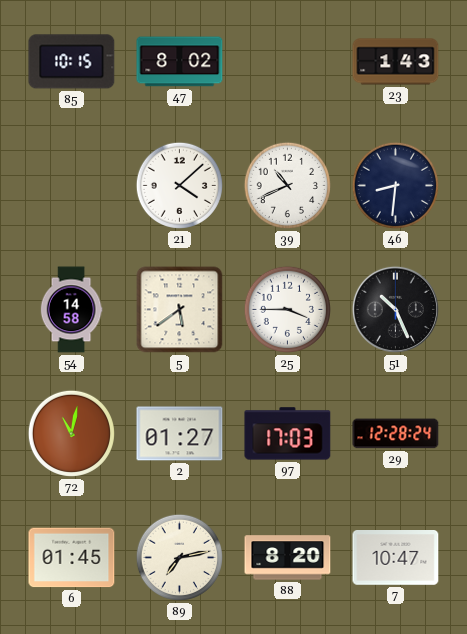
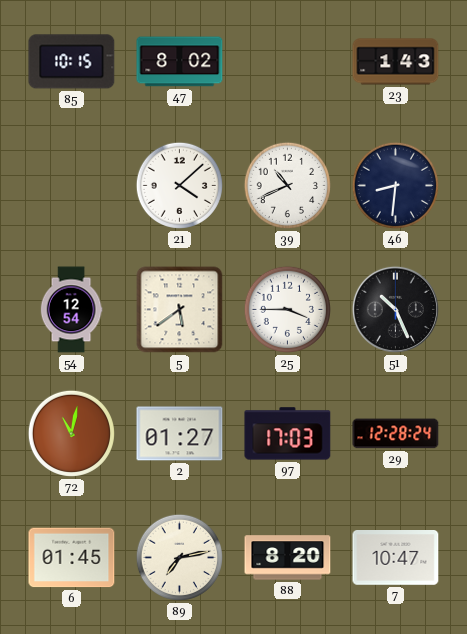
54: 14:58 -> 12:54
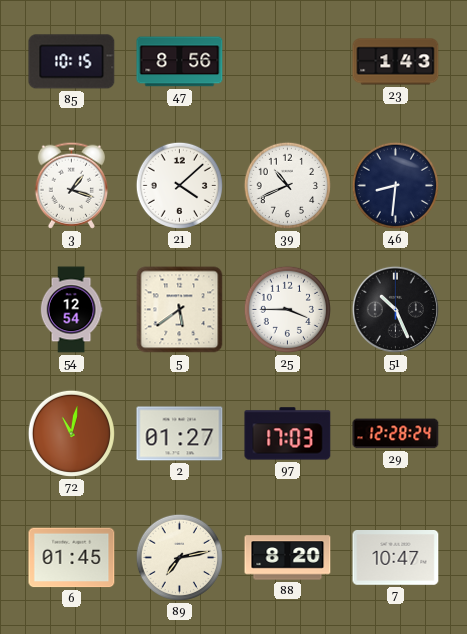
47: 8:02 -> 8:56
3: none -> 1:18
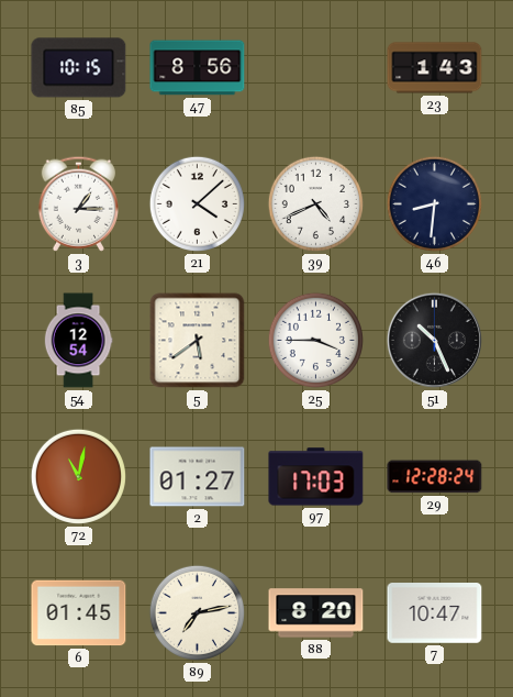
3: 1:18 -> 1:15
39: 10:41 -> 4:41
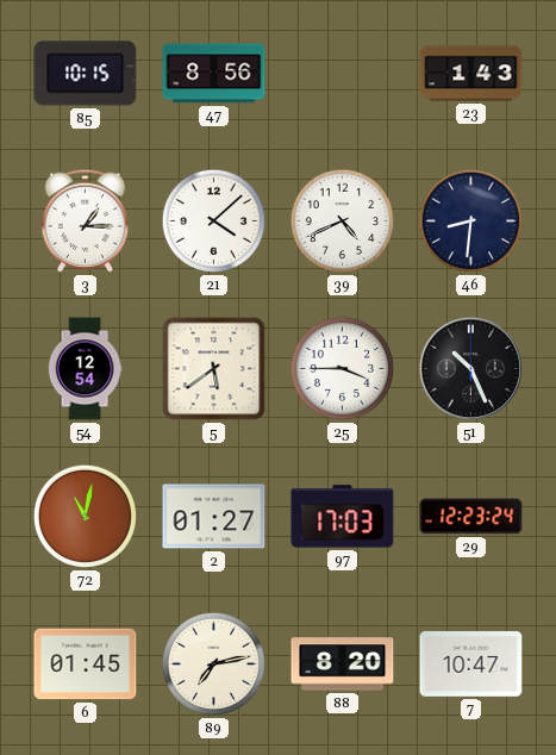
29: 12:28 -> 12:23
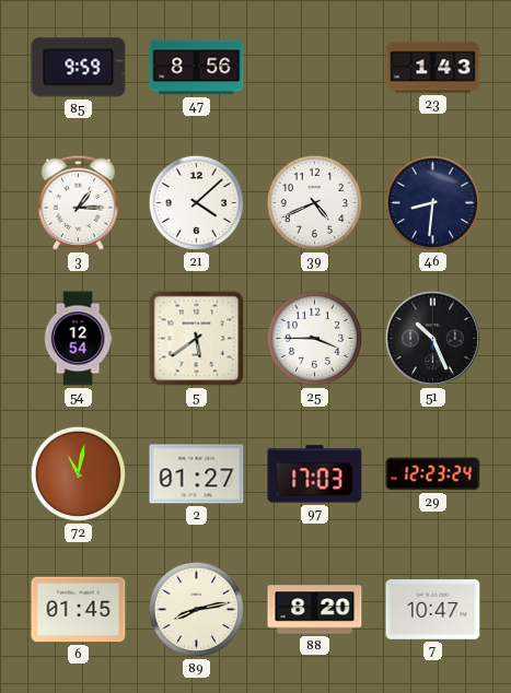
85: 10:15 -> 9:59
89: 7:13 -> 8:13
